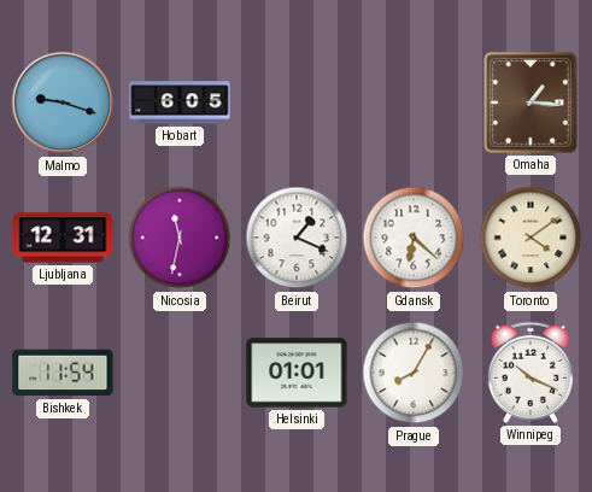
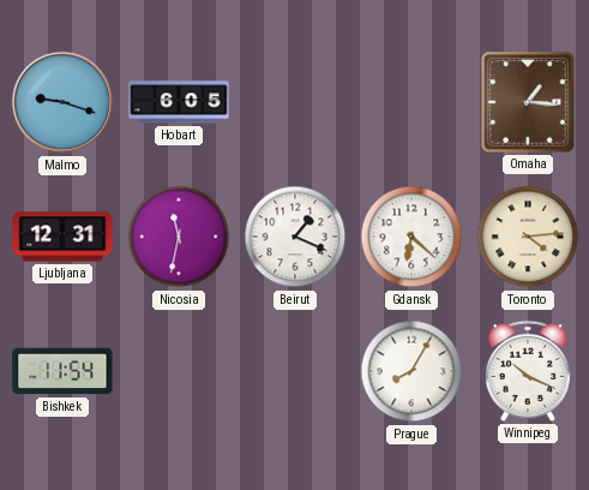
Toronto: 4:09 -> 4:14
Helsinki: 01:01 -> none
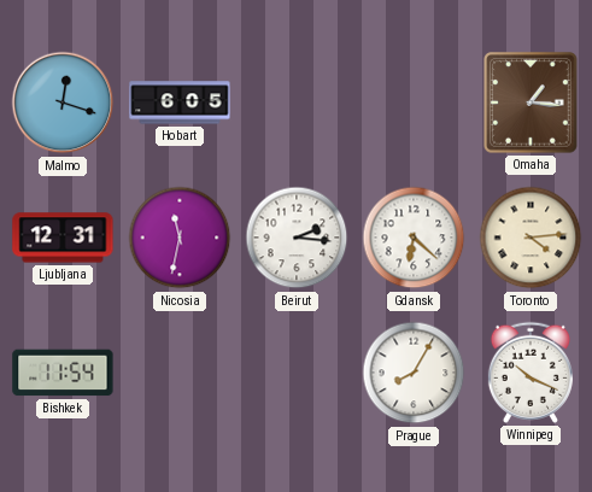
Malmo: 9:18 -> 12:18
Beirut: 1:19 -> 2:16
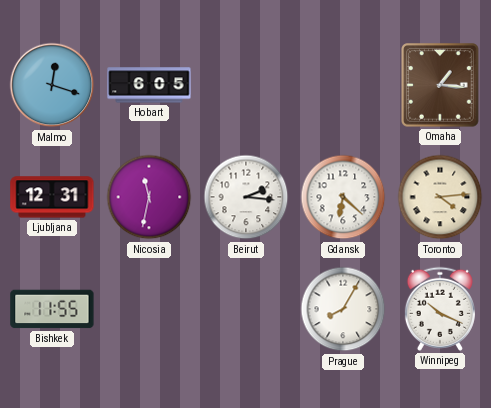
Bishkek: 11:54 -> 11:55
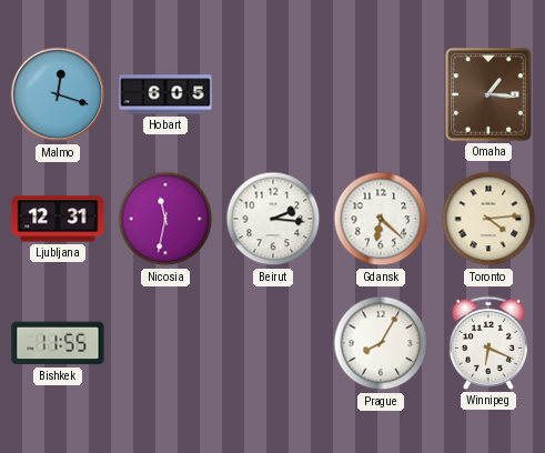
Winnipeg: 10:19 -> 6:19
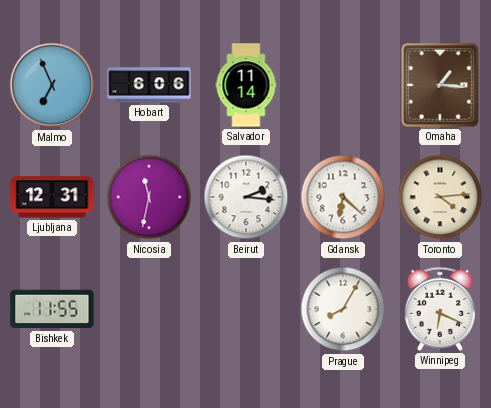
Malmo: 12:18 -> 6:56
Hobart: 6:05 -> 6:06
Salvador: none -> 11:14
